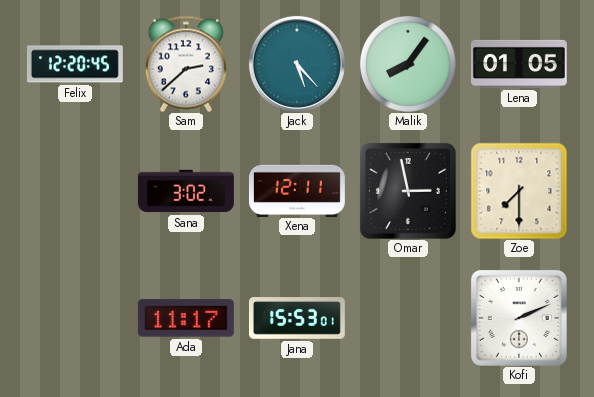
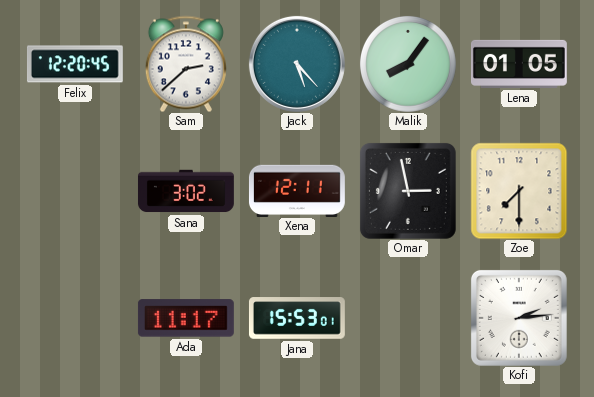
Kofi: 2:11 -> 2:14
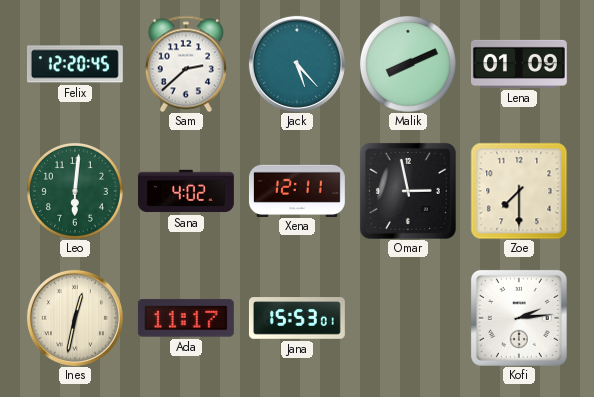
Malik: 8:06 -> 8:11
Lena: 01:05 -> 01:09
Leo: none -> 6:01
Sana: 3:02 -> 4:02
Ines: none -> 12:32
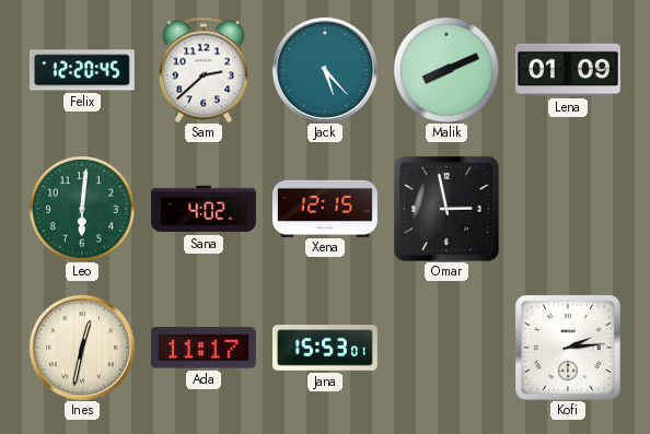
Xena: 12:11 -> 12:15
Zoe: 7:30 -> none
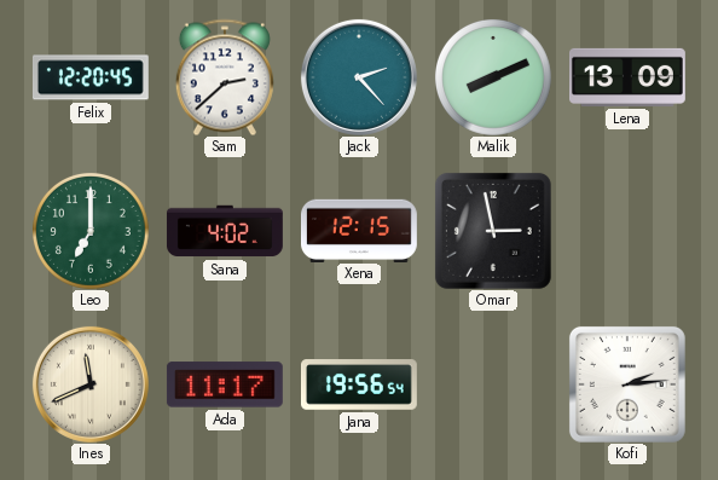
Jack: 5:23 -> 2:23
Lena: 01:09 -> 13:09
Leo: 6:01 -> 7:00
Ines: 12:32 -> 11:41
Jana: 15:53 -> 19:56
